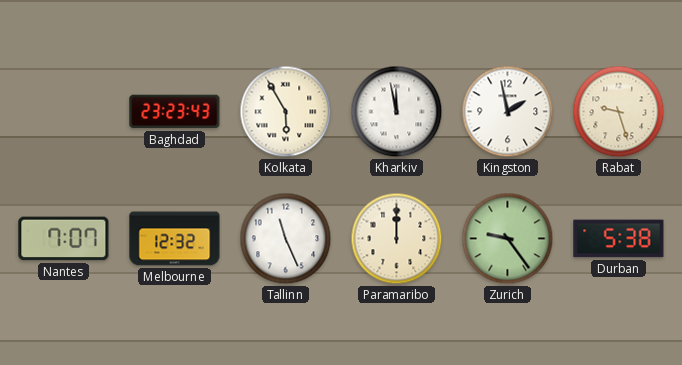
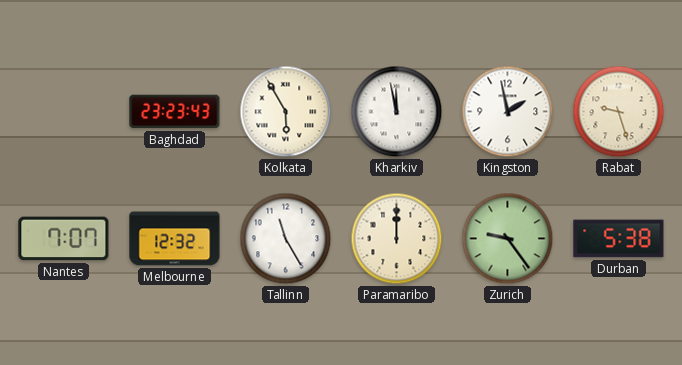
Tallinn: 11:26 -> 11:25
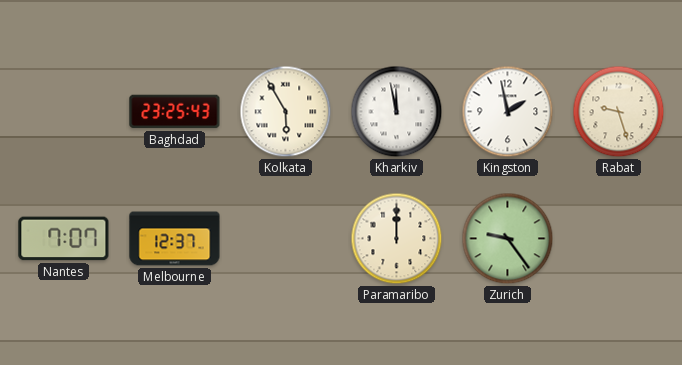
Baghdad: 23:23 -> 23:25
Melbourne: 12:32 -> 12:37
Tallinn: 11:25 -> none
Durban: 5:38 -> none
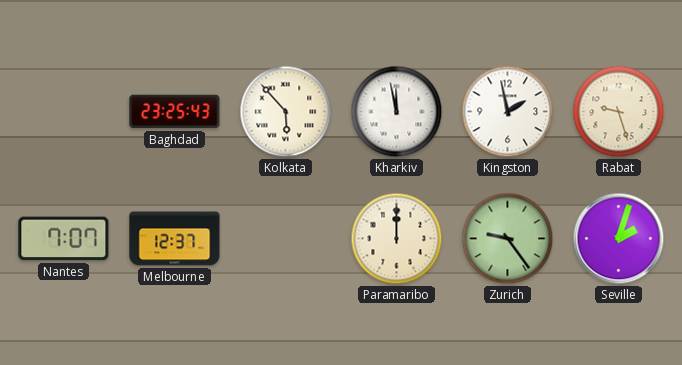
Kolkata: 5:55 -> 5:53
Seville: none -> 2:03
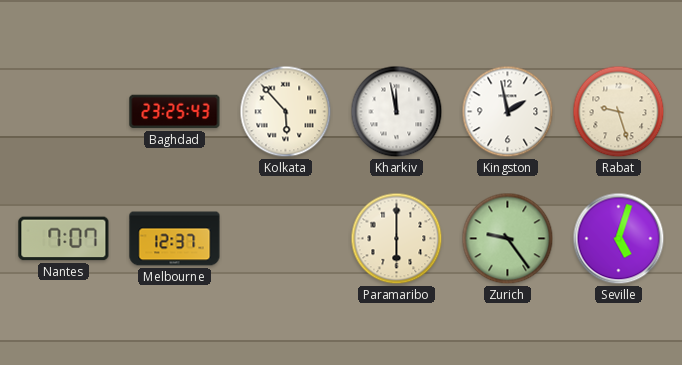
Paramaribo: 12:00 -> 6:00
Seville: 2:03 -> 5:03
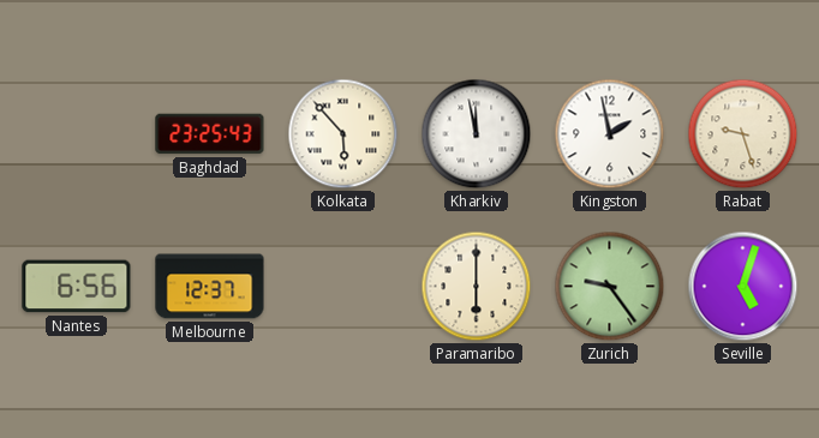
Nantes: 7:07 -> 6:56
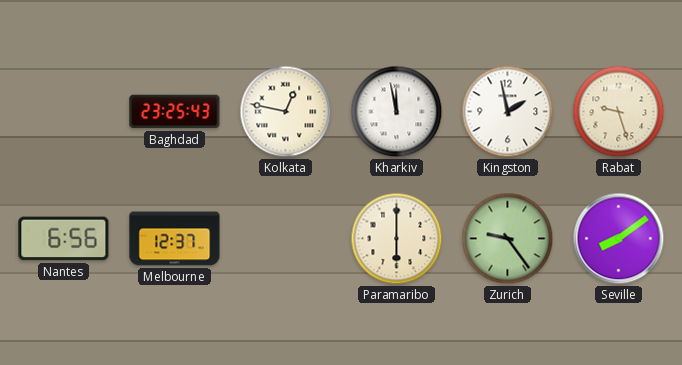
Kolkata: 5:53 -> 12:47
Seville: 5:03 -> 8:09
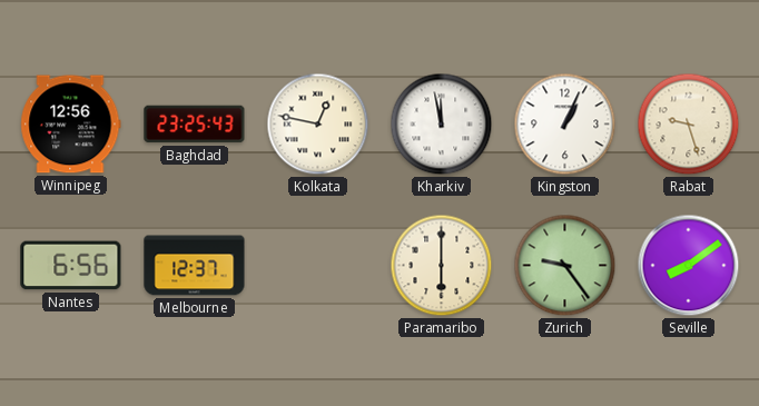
Winnipeg: none -> 12:56
Kingston: 1:58 -> 1:04
